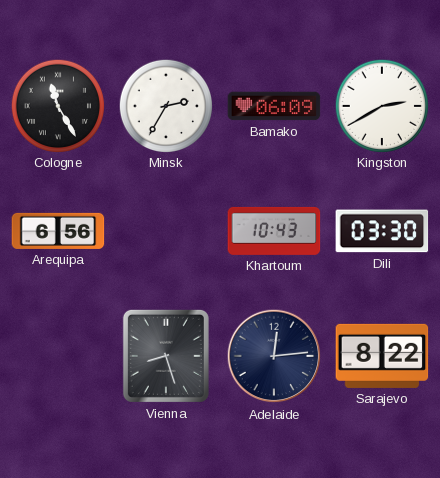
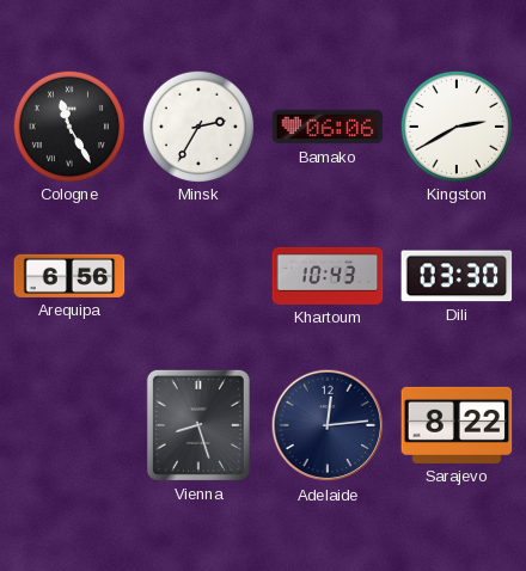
Bamako: 06:09 -> 06:06
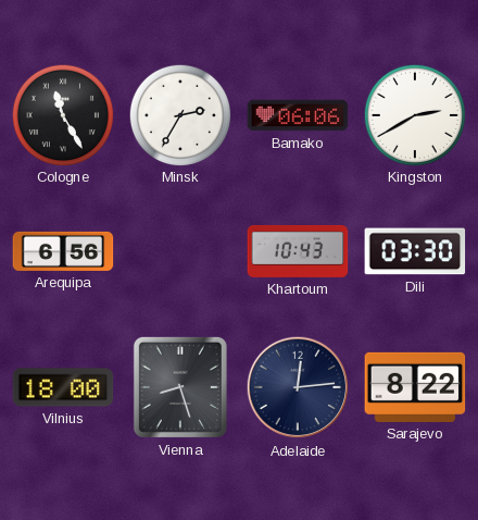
Vilnius: none -> 18:00
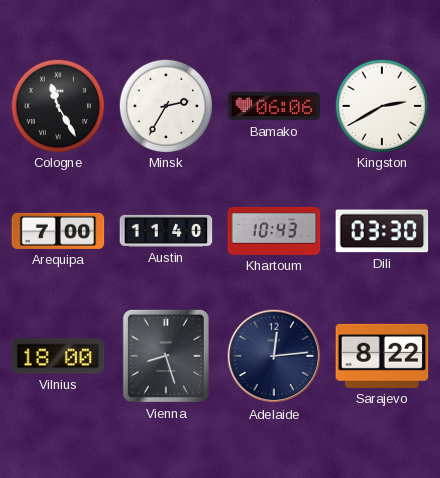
Arequipa: 6:56 -> 7:00
Austin: none -> 11:40
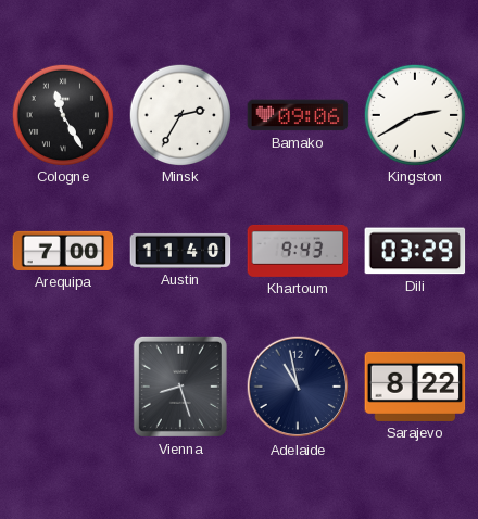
Bamako: 06:06 -> 09:06
Khartoum: 10:43 -> 9:43
Dili: 03:30 -> 03:29
Vilnius: 18:00 -> none
Adelaide: 12:14 -> 10:58
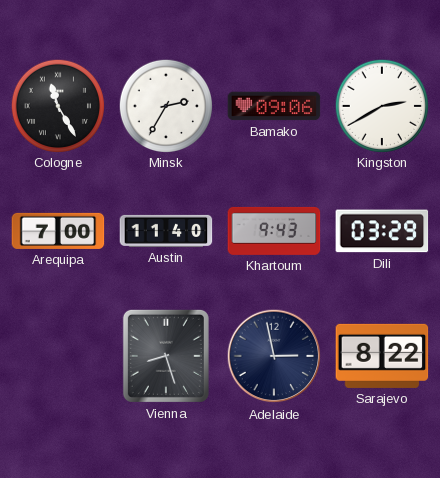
Adelaide: 10:58 -> 2:58
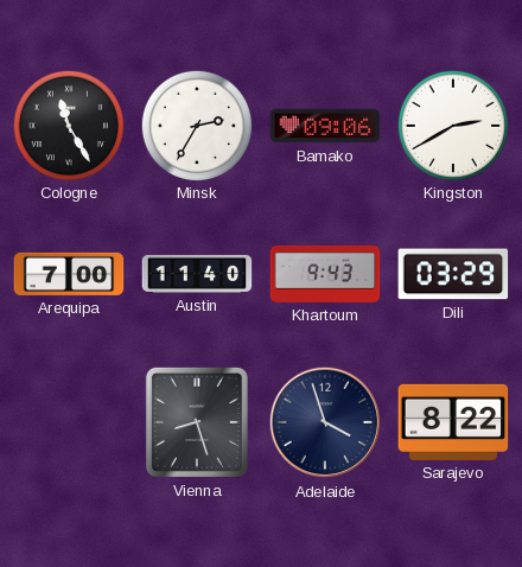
Adelaide: 2:58 -> 3:57
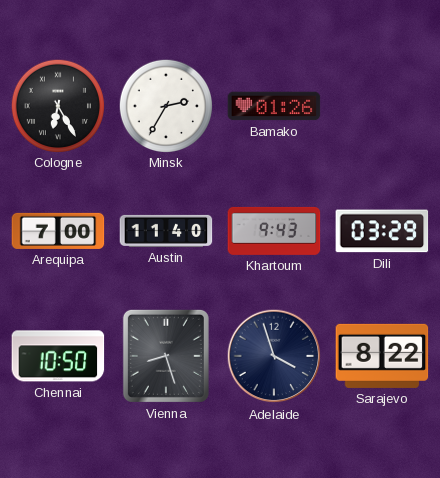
Cologne: 11:25 -> 6:25
Bamako: 09:06 -> 01:26
Kingston: 2:40 -> none
Chennai: none -> 10:50
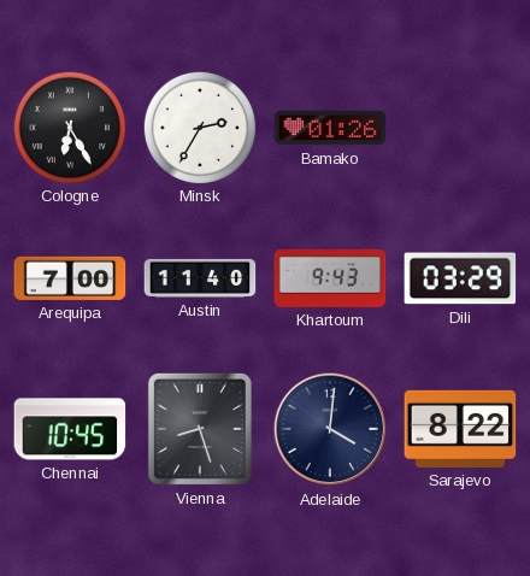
Chennai: 10:50 -> 10:45
Adelaide: 3:57 -> 4:01
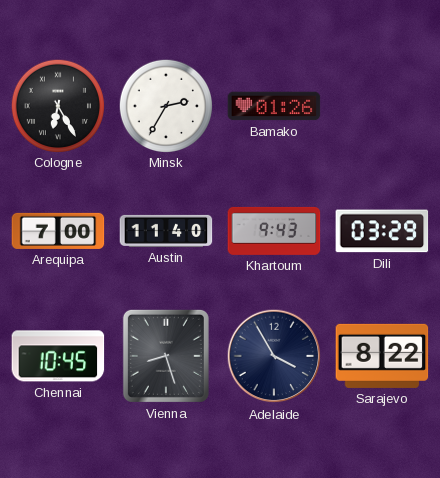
Adelaide: 4:01 -> 3:55
